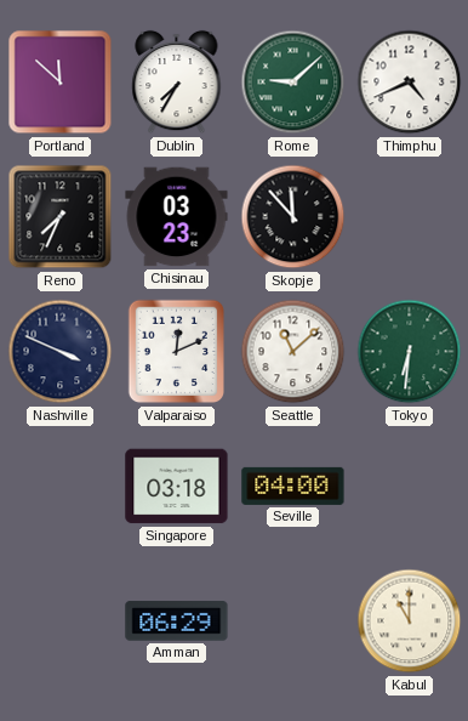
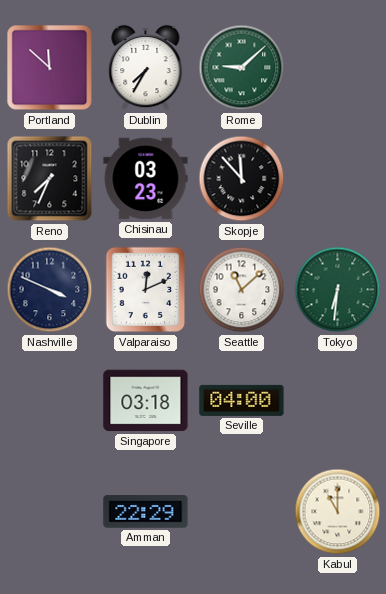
Thimphu: 4:41 -> none
Amman: 06:29 -> 22:29
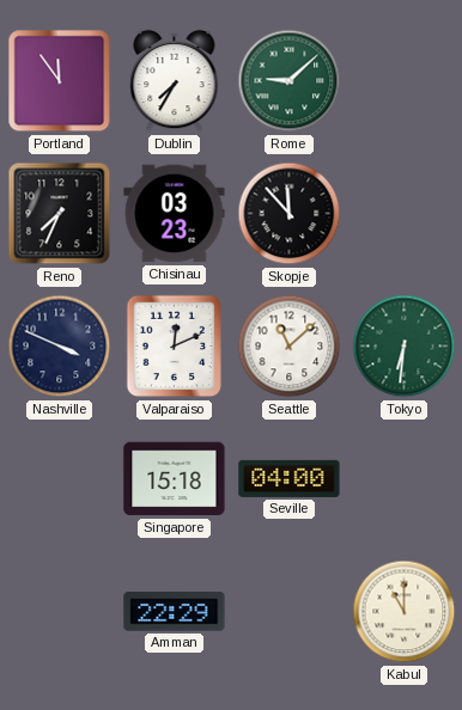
Portland: 11:52 -> 11:54
Singapore: 03:18 -> 15:18
